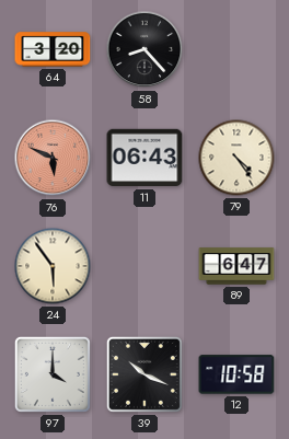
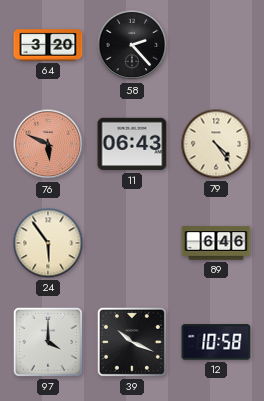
58: 8:23 -> 2:23
89: 6:47 -> 6:46
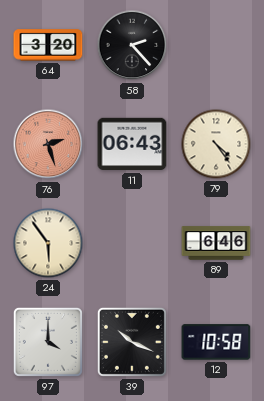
76: 5:49 -> 2:27
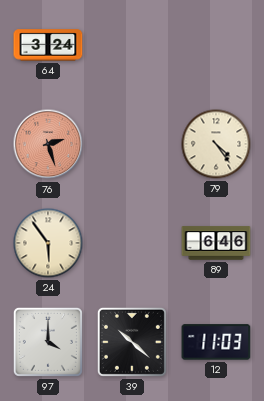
64: 3:20 -> 3:24
58: 2:23 -> none
11: 06:43 -> none
39: 10:19 -> 10:22
12: 10:58 -> 11:03
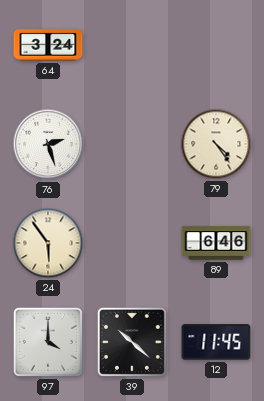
76 dial: salmon -> white
12: 11:03 -> 11:45
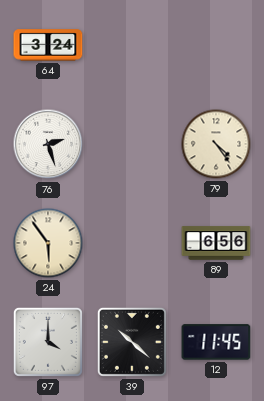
89: 6:46 -> 6:56
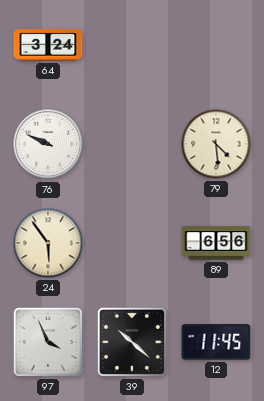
76: 2:27 -> 9:49
79: 4:24 -> 4:29
97: 4:00 -> 3:56
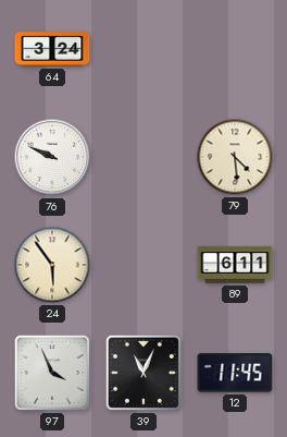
89: 6:56 -> 6:11
39: 10:22 -> 11:04
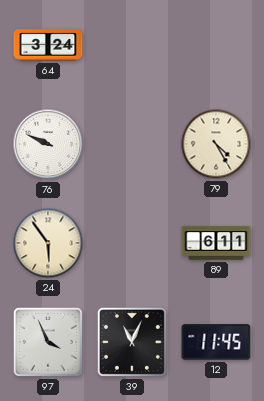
79: 4:29 -> 4:25
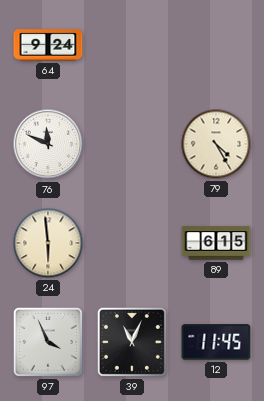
64: 3:24 -> 9:24
76: 9:49 -> 11:49
24: 5:54 -> 5:59
89: 6:11 -> 6:15
